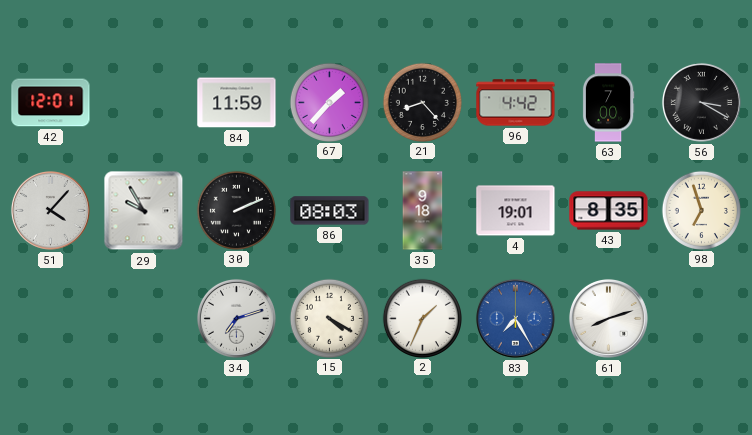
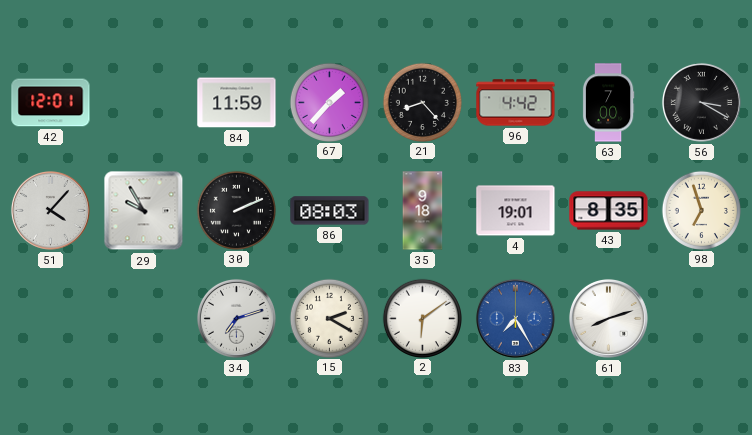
15: 4:20 -> 2:20
2: 1:34 -> 6:09
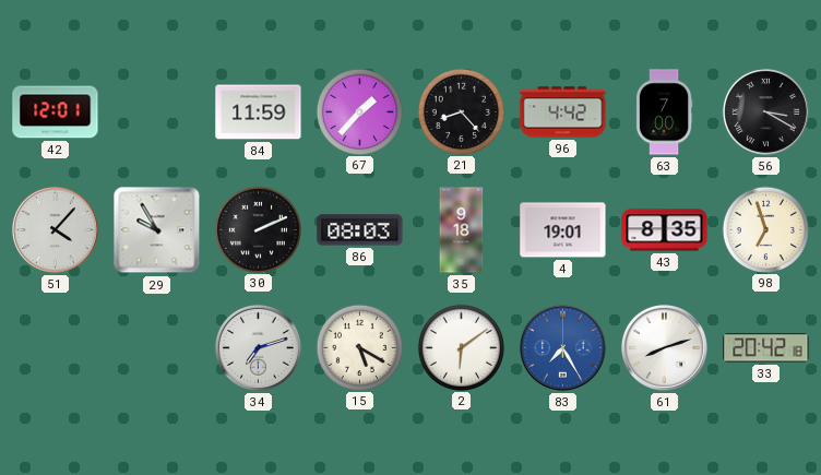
15: 2:20 -> 5:20
33: none -> 20:42
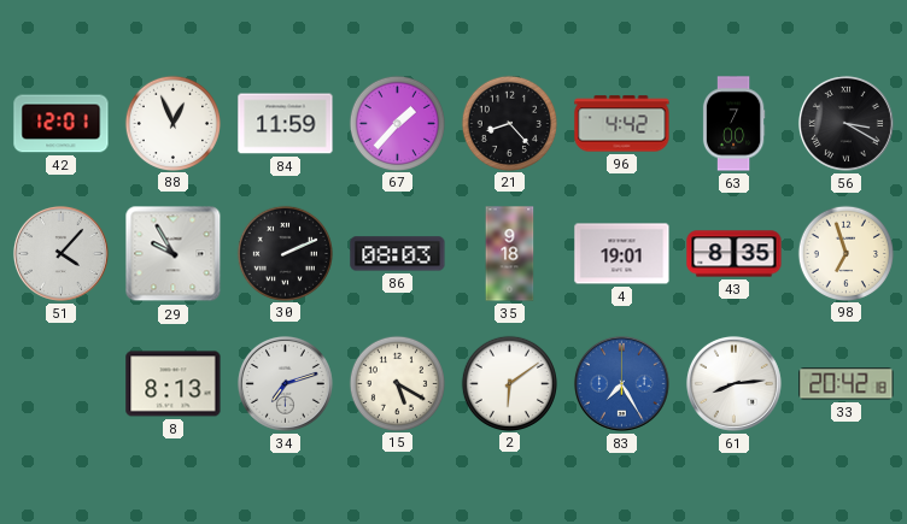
88: none -> 12:56
8: none -> 8:13
61: 8:12 -> 8:14
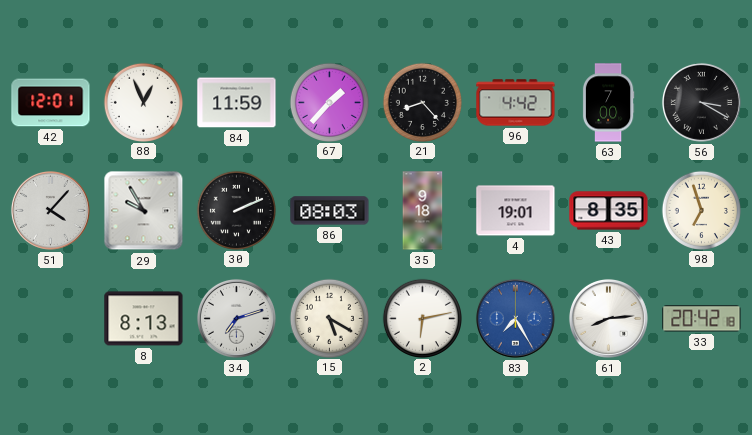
2: 6:09 -> 6:13
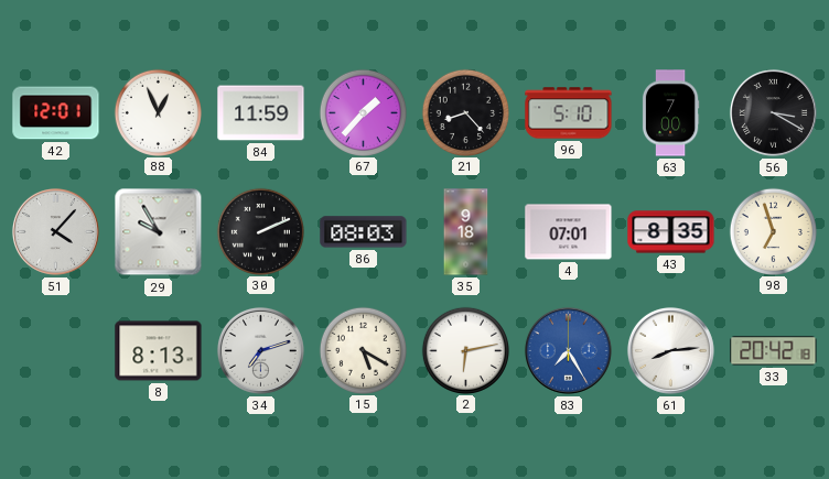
96: 4:42 -> 5:10
4: 19:01 -> 07:01
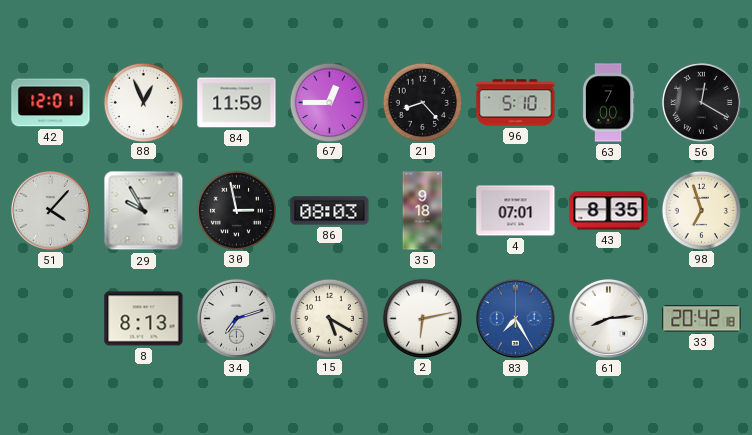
67: 1:37 -> 12:45
56: 3:20 -> 12:20
30: 2:11 -> 2:58
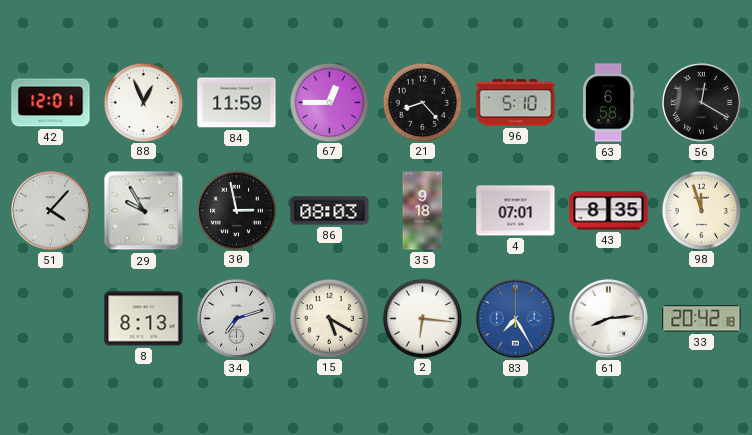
63: 7:00 -> 6:58
98: 6:57 -> 11:57
2: 6:13 -> 6:16
